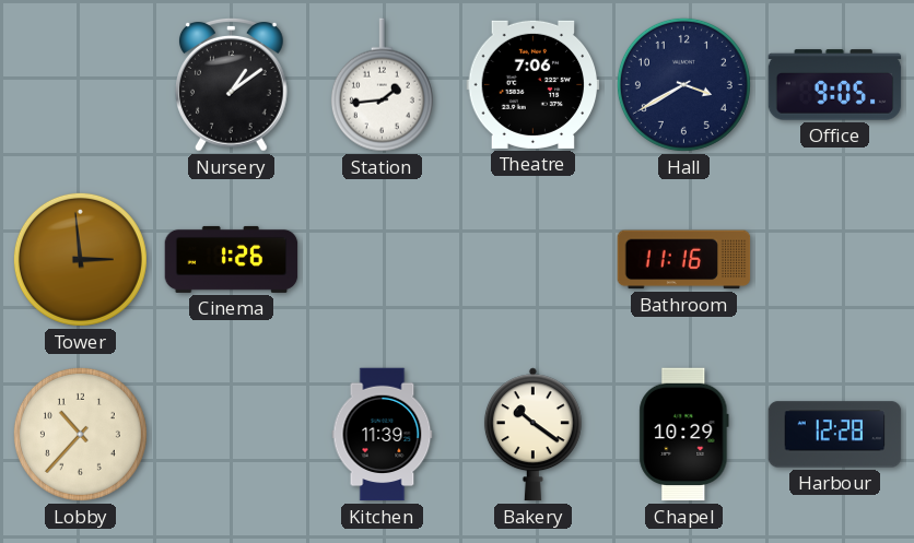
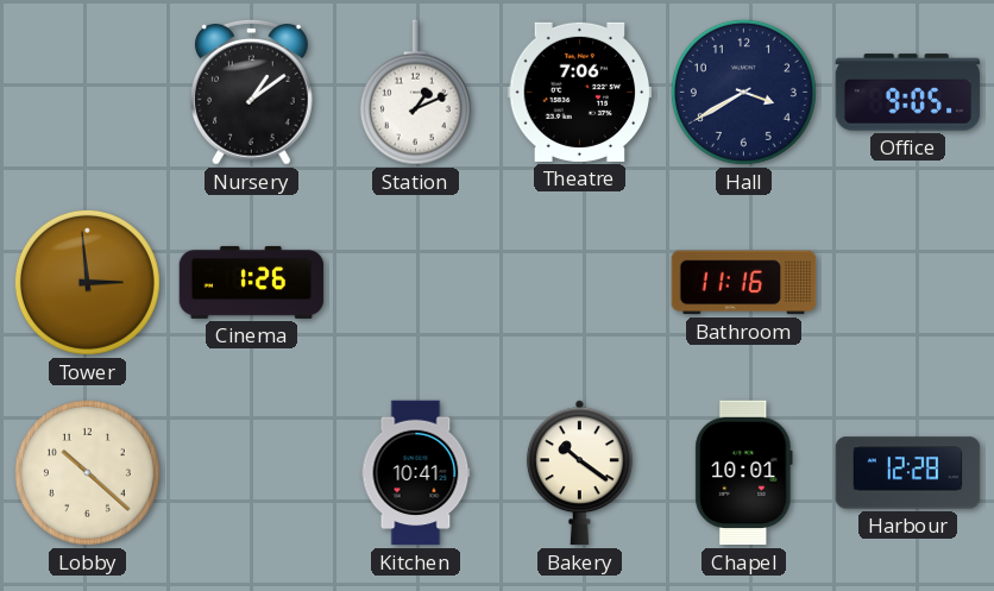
Station: 1:44 -> 1:11
Lobby: 10:37 -> 10:22
Kitchen: 11:39 -> 10:41
Chapel: 10:29 -> 10:01
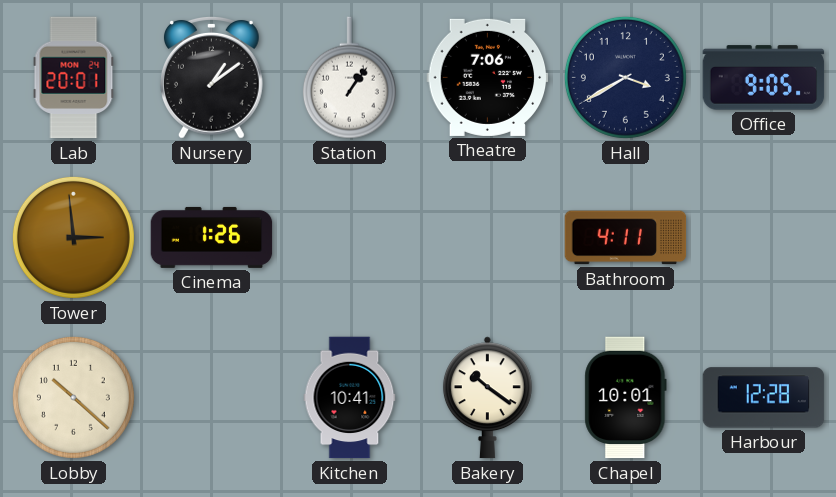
Lab: none -> 20:01
Station: 1:11 -> 1:06
Bathroom: 11:16 -> 4:11
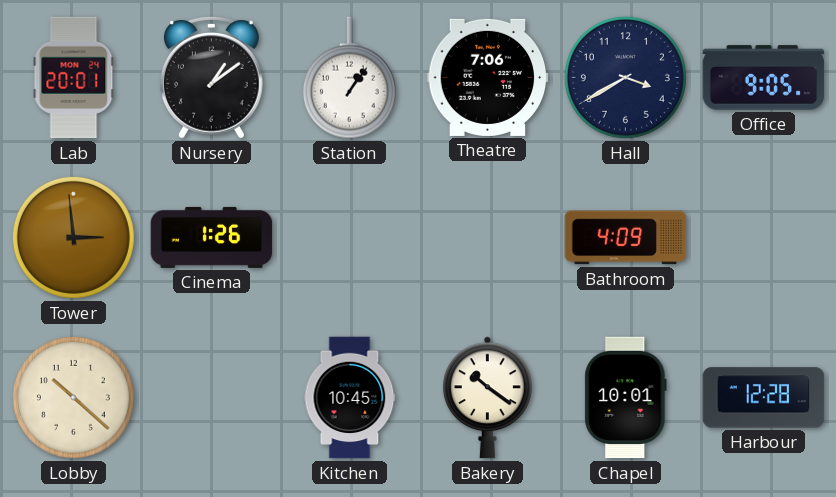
Bathroom: 4:11 -> 4:09
Kitchen: 10:41 -> 10:45
